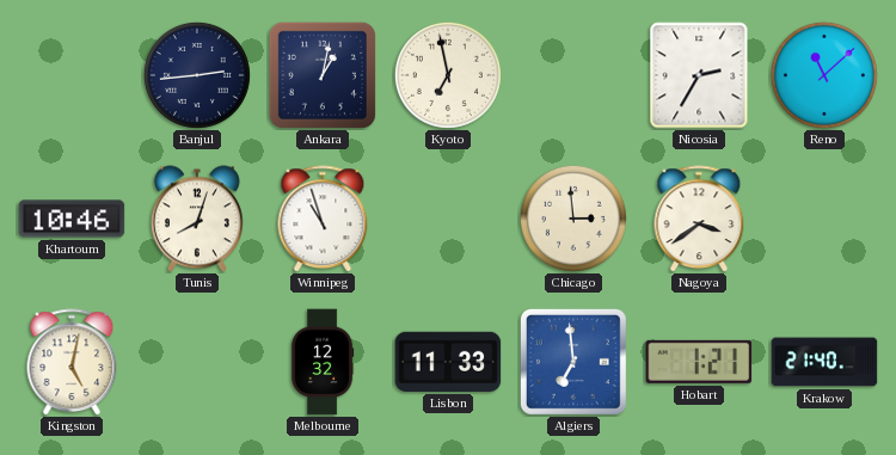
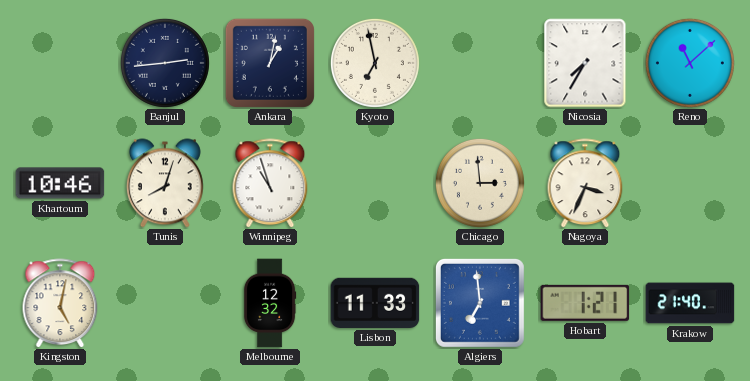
Nicosia: 2:35 -> 7:35
Nagoya: 3:39 -> 3:34
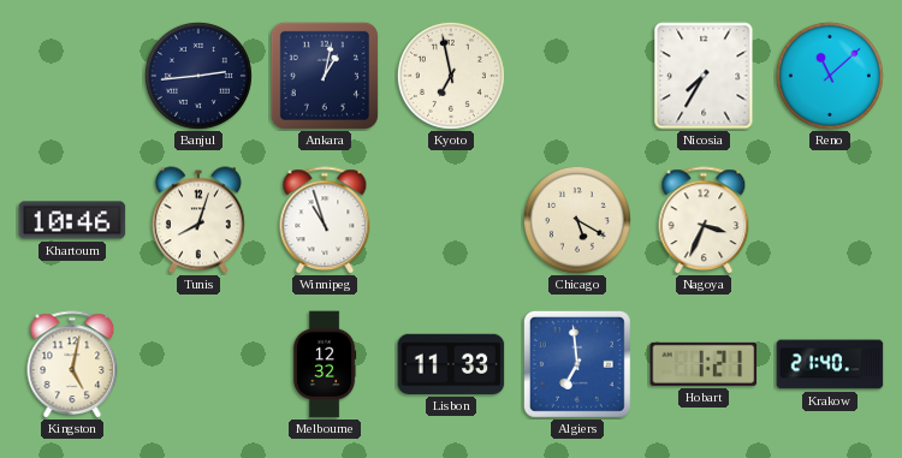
Chicago: 2:59 -> 5:20
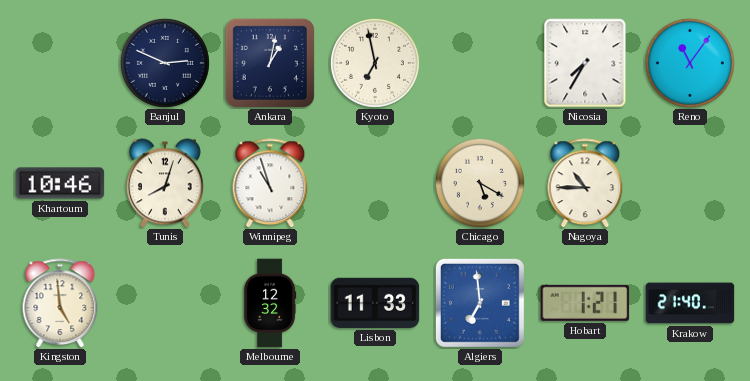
Banjul: 2:44 -> 2:49
Reno: 11:08 -> 11:06
Nagoya: 3:34 -> 10:45
Kingston: 5:02 -> 4:59
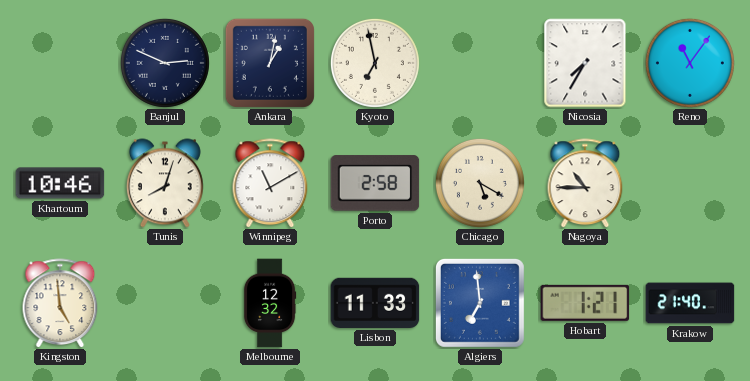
Winnipeg: 10:57 -> 11:10
Porto: none -> 2:58
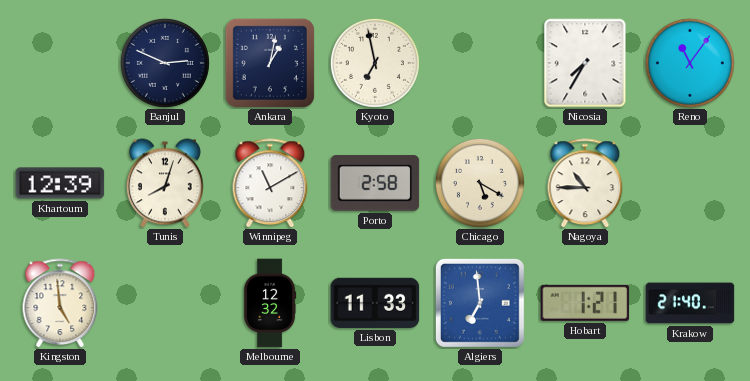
Khartoum: 10:46 -> 12:39
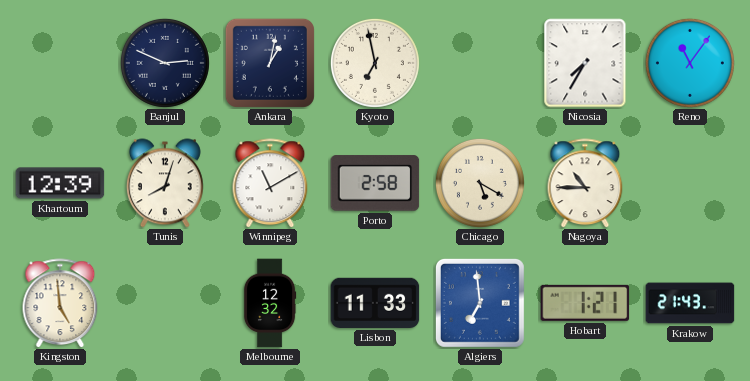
Krakow: 21:40 -> 21:43
